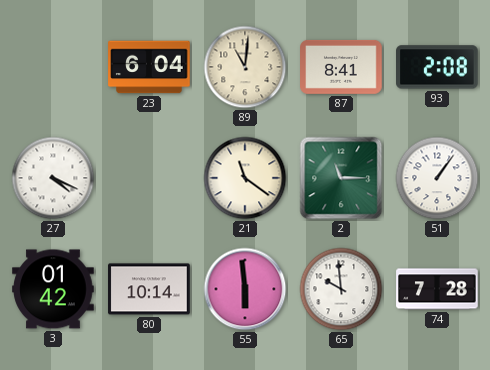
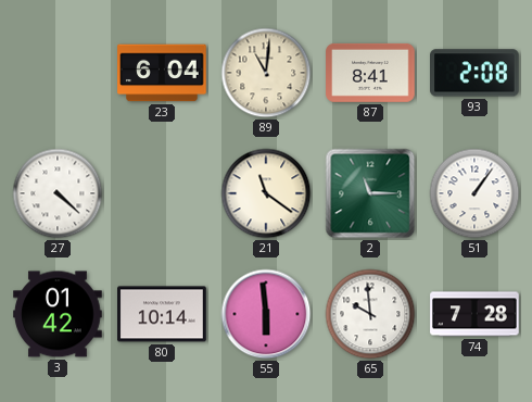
27: 4:19 -> 4:22
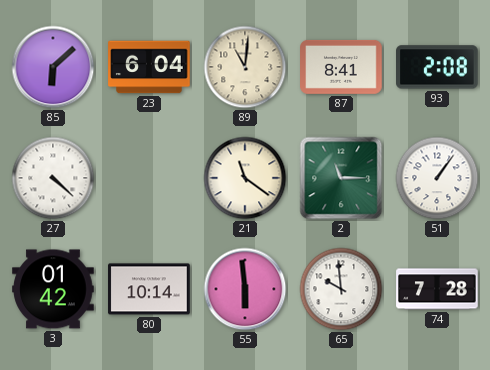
85: none -> 6:08
